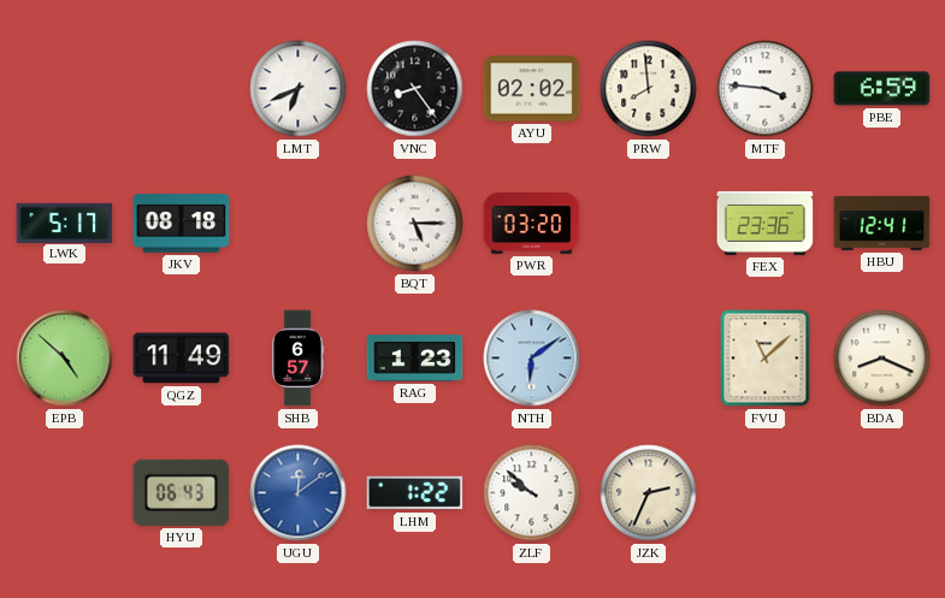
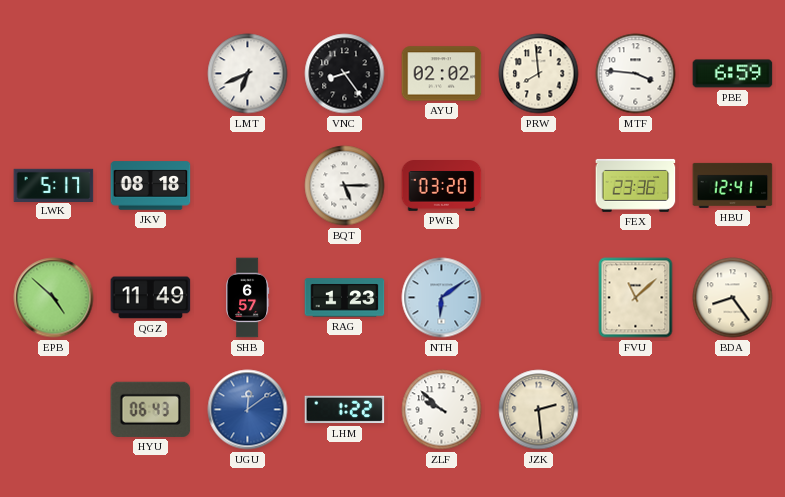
BDA: 8:19 -> 8:24
JZK: 2:34 -> 2:29
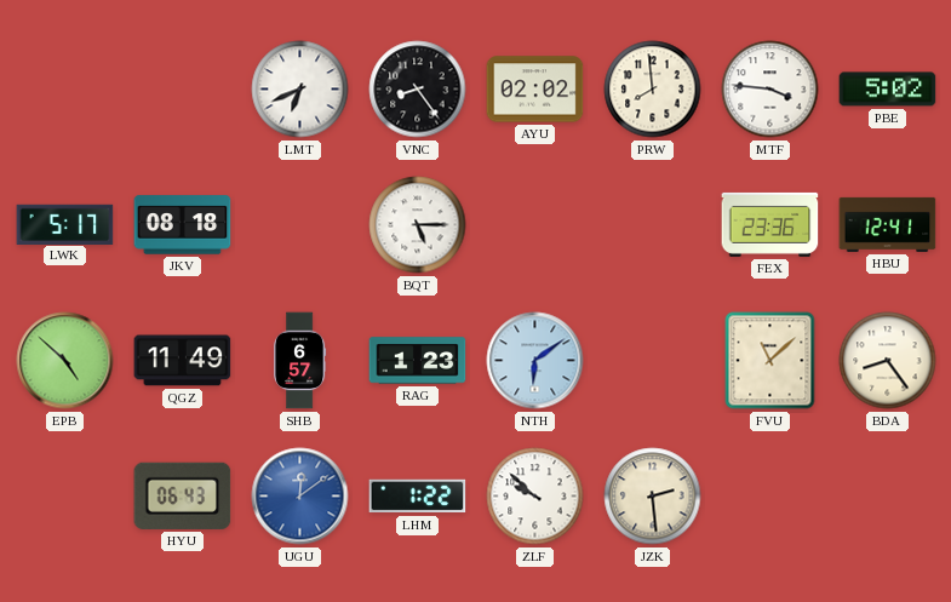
PBE: 6:59 -> 5:02
PWR: 03:20 -> none
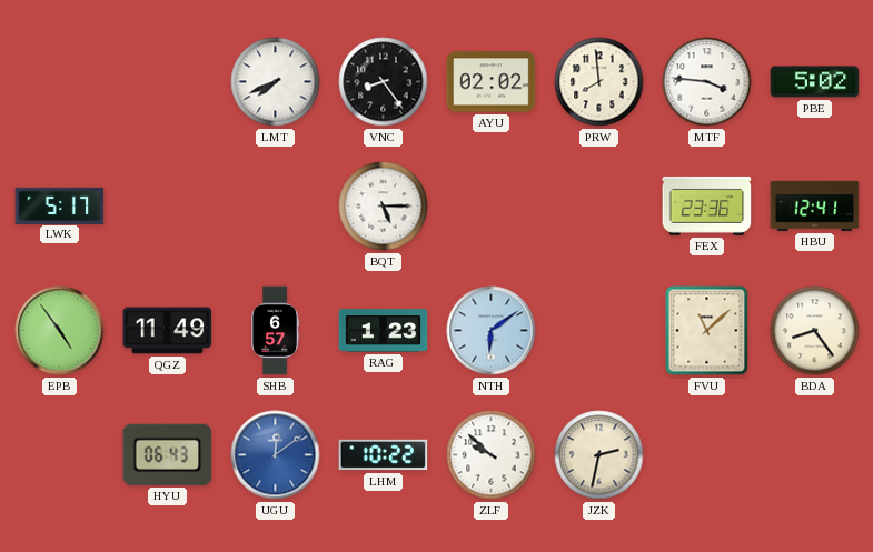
LMT: 6:41 -> 7:41
JKV: 08:18 -> none
EPB: 4:52 -> 4:54
LHM: 1:22 -> 10:22
JZK: 2:29 -> 2:32
